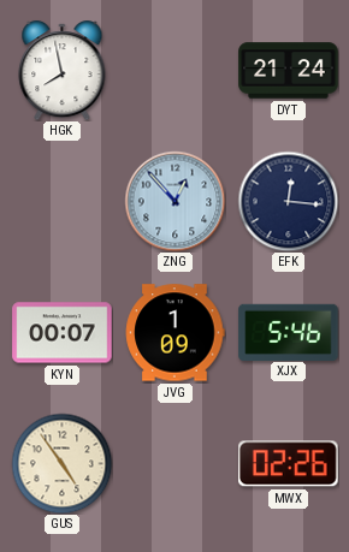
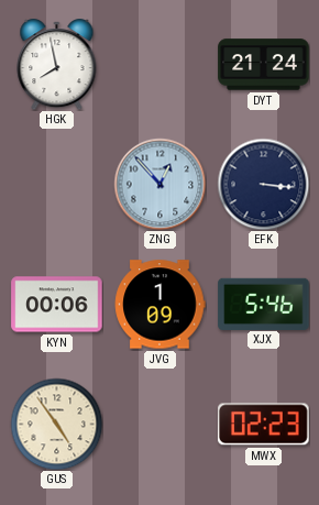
EFK: 12:16 -> 3:16
KYN: 00:07 -> 00:06
MWX: 02:26 -> 02:23
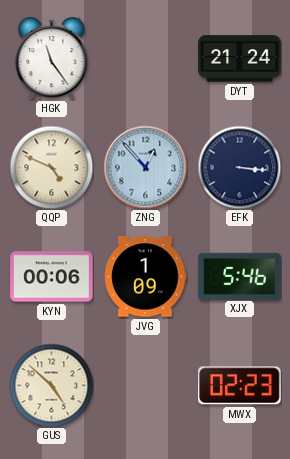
HGK: 7:58 -> 11:24
QQP: none -> 4:49
GUS: 4:54 -> 4:52
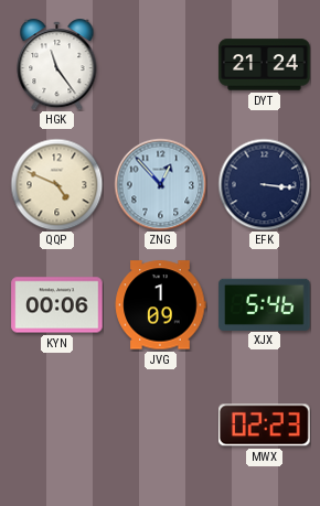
GUS: 4:52 -> none
